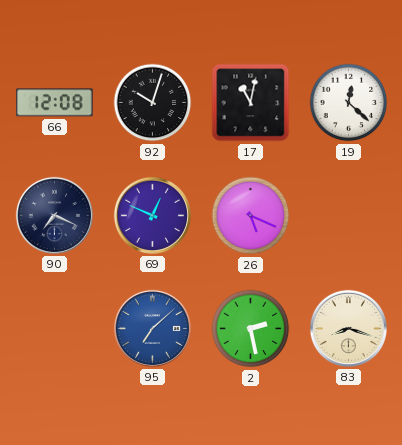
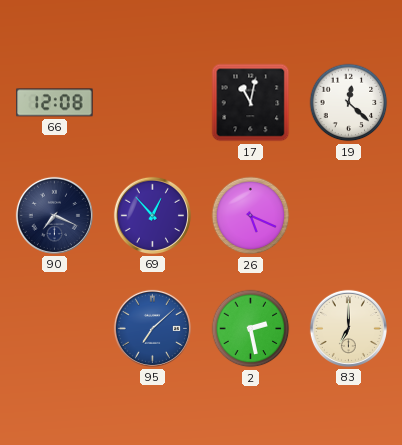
92: 10:03 -> none
69: 12:49 -> 12:53
83: 8:18 -> 7:00
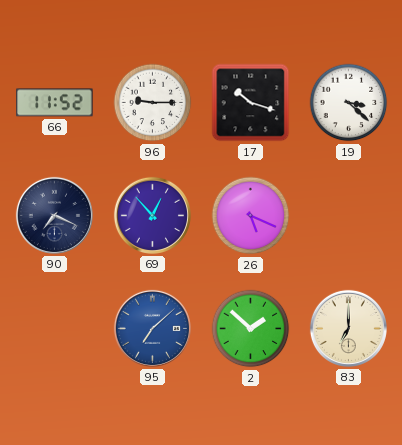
66: 12:08 -> 11:52
96: none -> 9:15
17: 11:02 -> 10:18
19: 12:22 -> 3:22
2: 2:28 -> 1:52
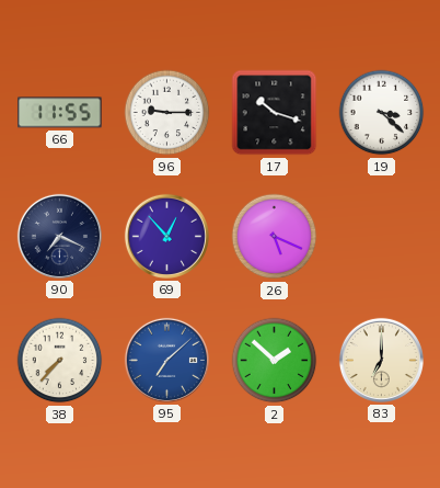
66: 11:52 -> 11:55
38: none -> 7:37
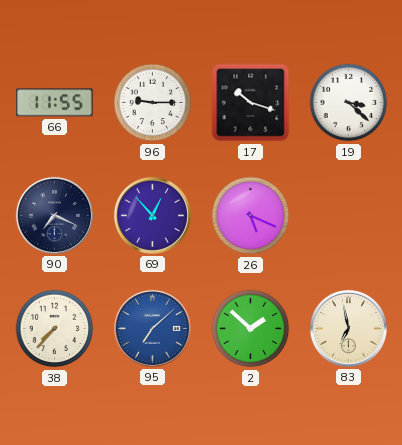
83: 7:00 -> 6:58
